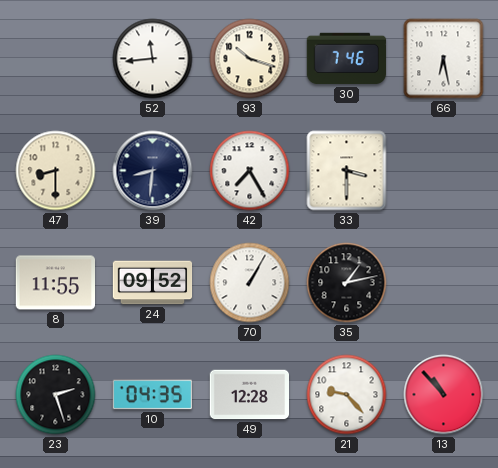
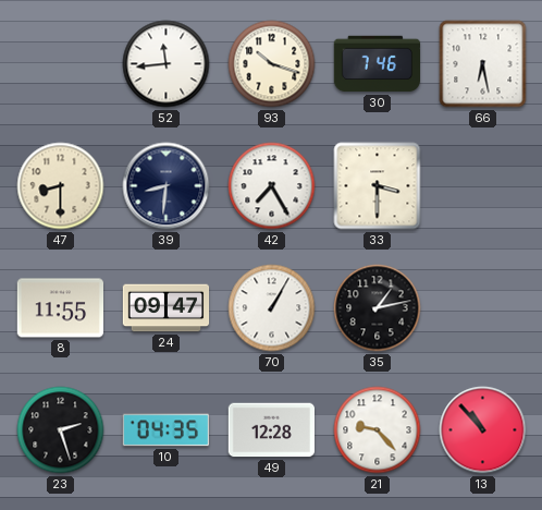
24: 09:52 -> 09:47
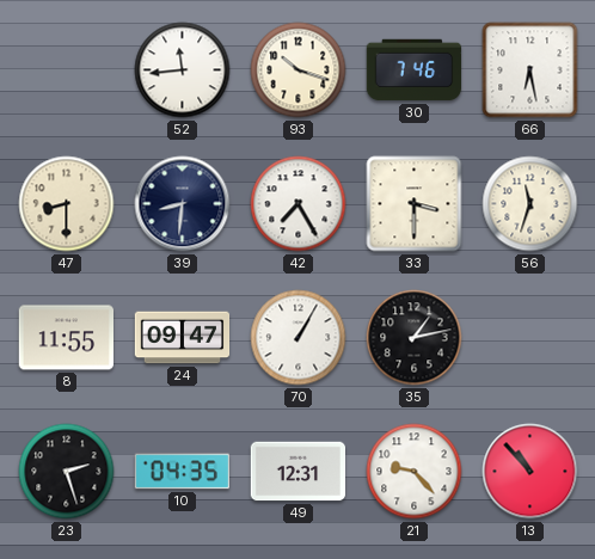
56: none -> 11:33
49: 12:28 -> 12:31
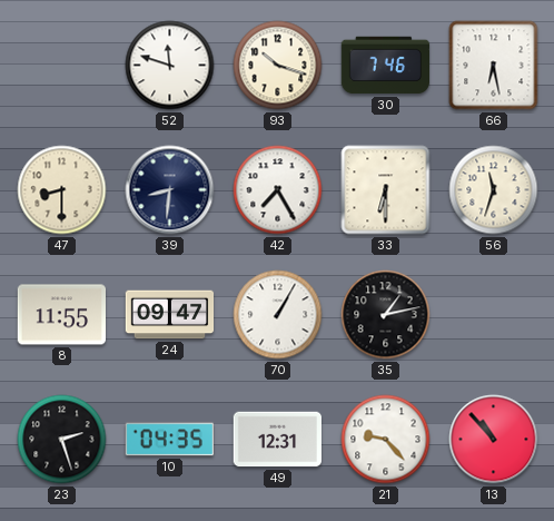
52: 11:44 -> 11:48
33: 3:30 -> 6:30
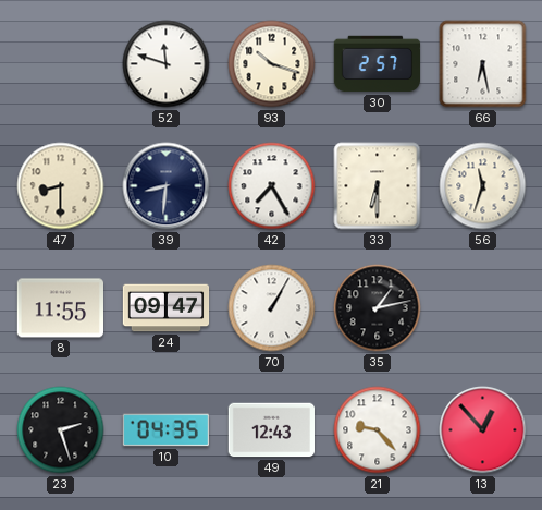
30: 7:46 -> 2:57
49: 12:31 -> 12:43
13: 10:53 -> 12:53
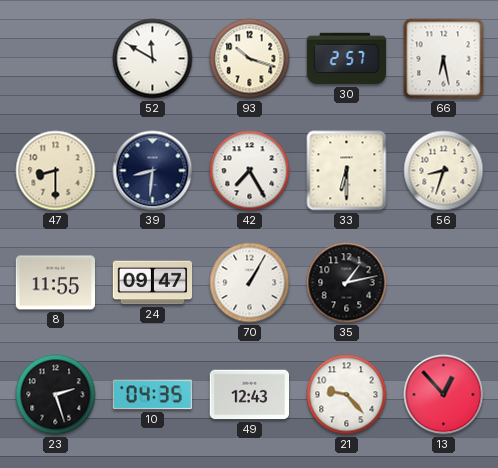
52: 11:48 -> 11:50
56: 11:33 -> 8:33
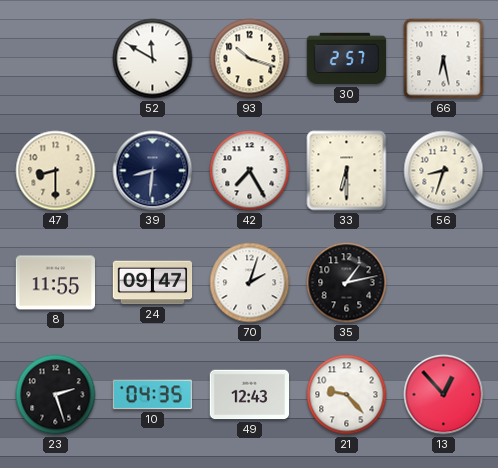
70: 1:05 -> 2:03
